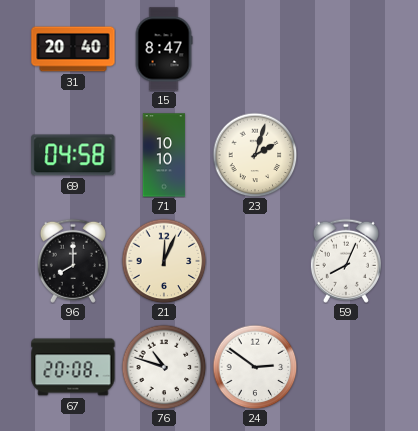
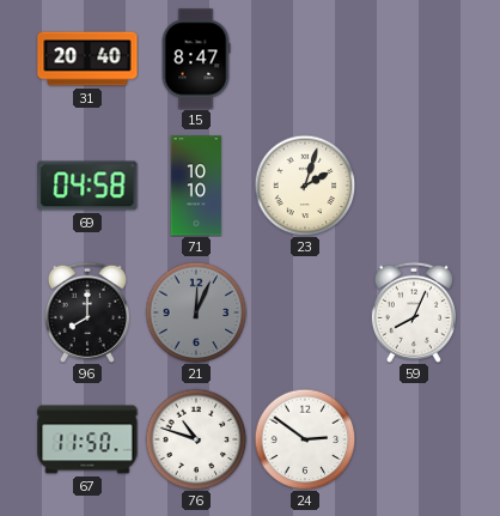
21 dial: cream -> grey
67: 20:08 -> 11:50
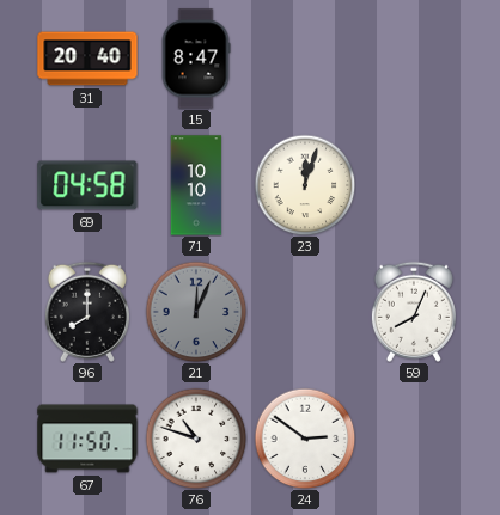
23: 2:03 -> 12:03
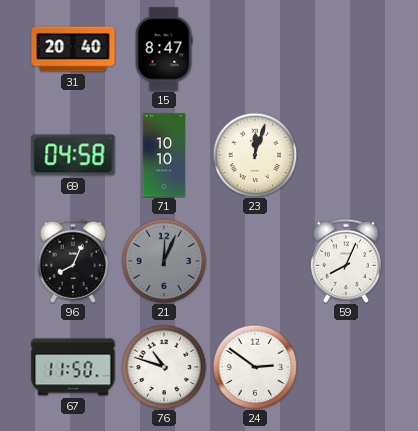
96: 8:00 -> 8:04
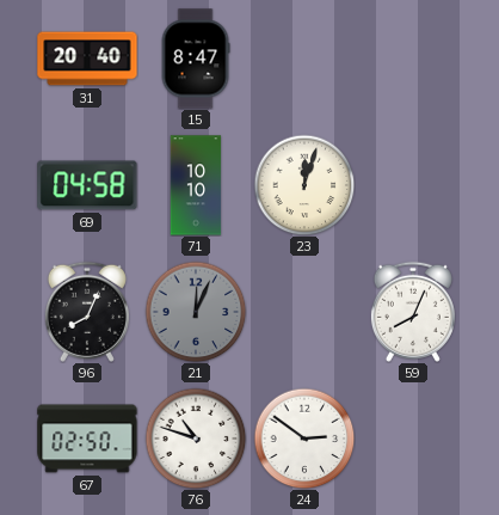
67: 11:50 -> 02:50
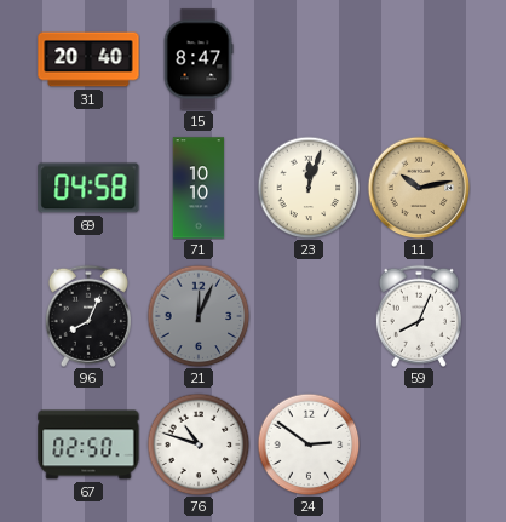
11: none -> 10:13
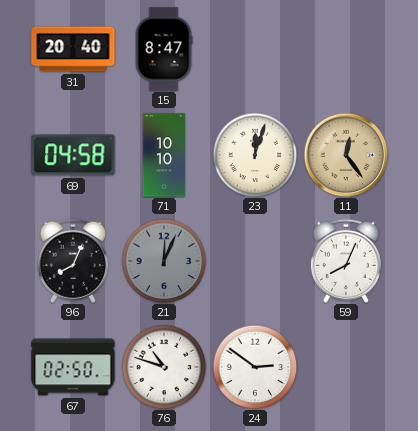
11: 10:13 -> 12:24
